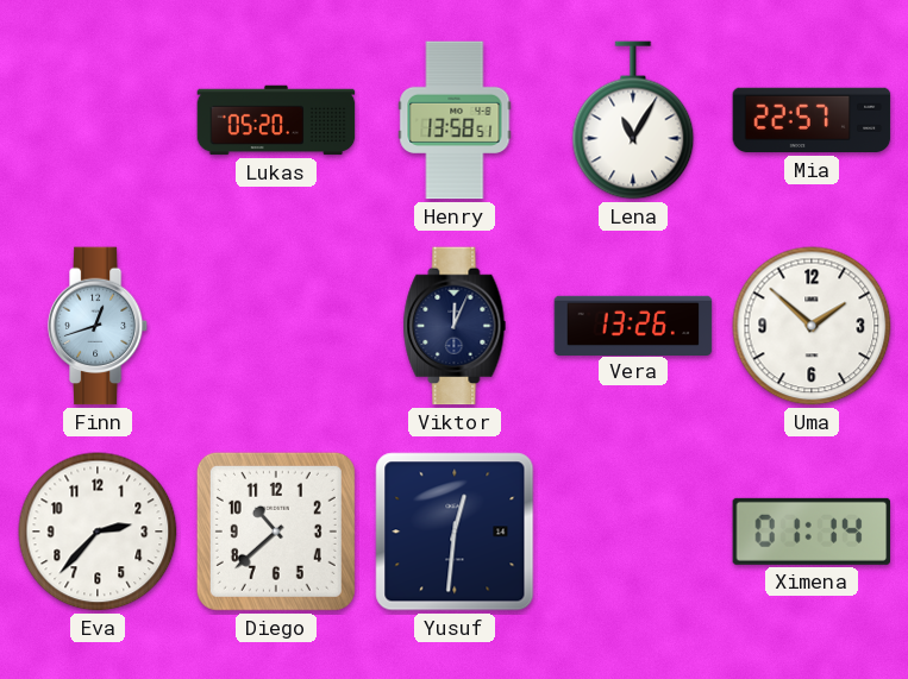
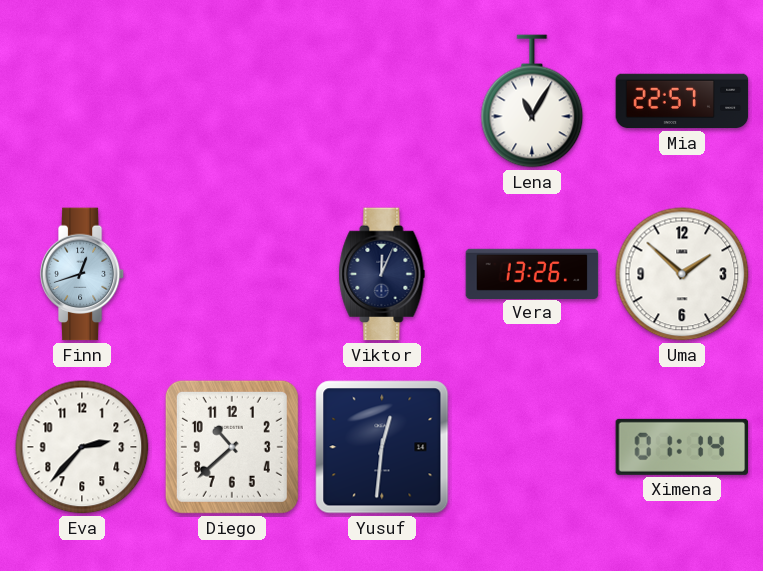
Lukas: 05:20 -> none
Henry: 13:58 -> none
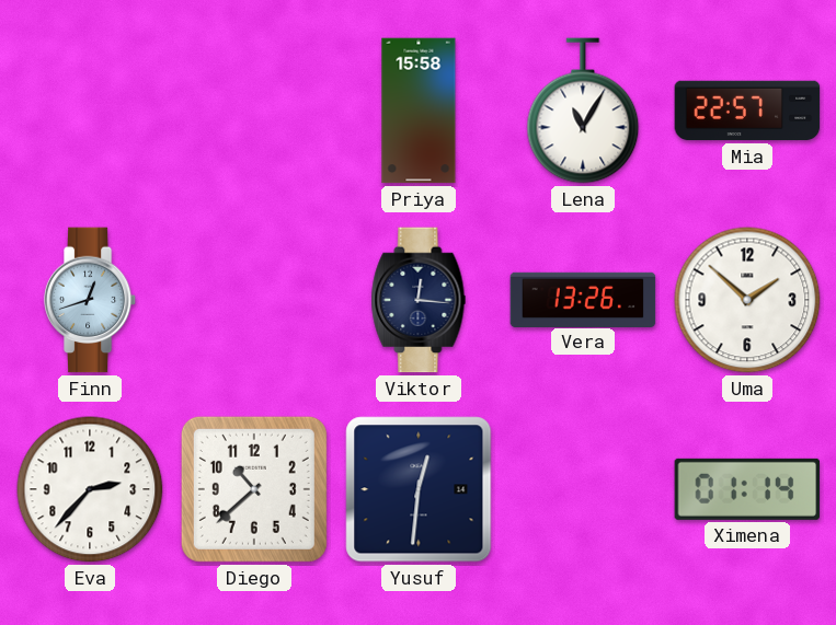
Priya: none -> 15:58
Viktor: 12:04 -> 12:16
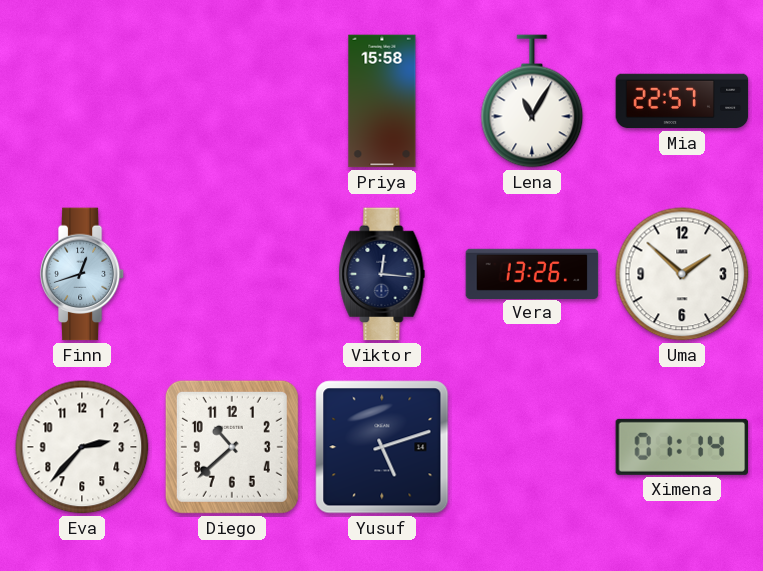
Yusuf: 12:31 -> 5:12
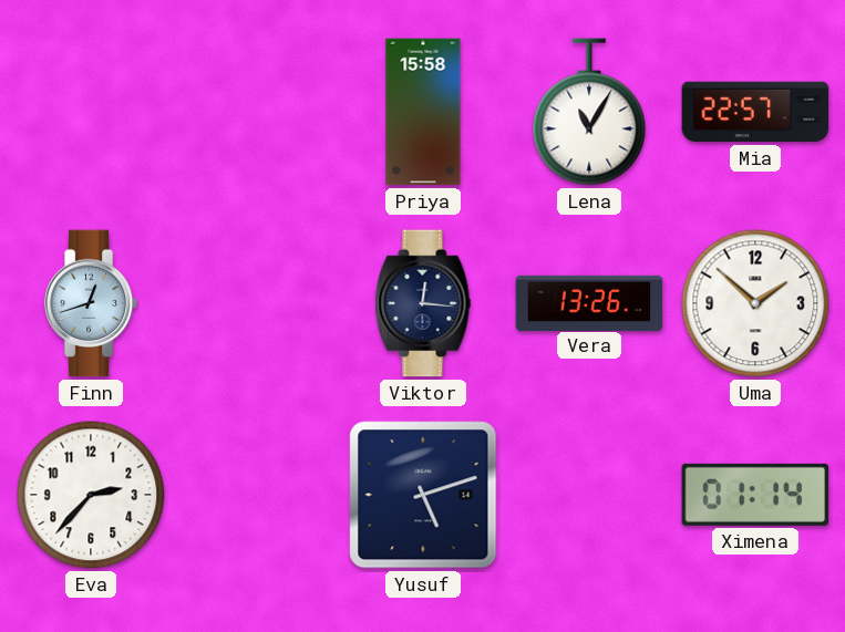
Diego: 10:38 -> none
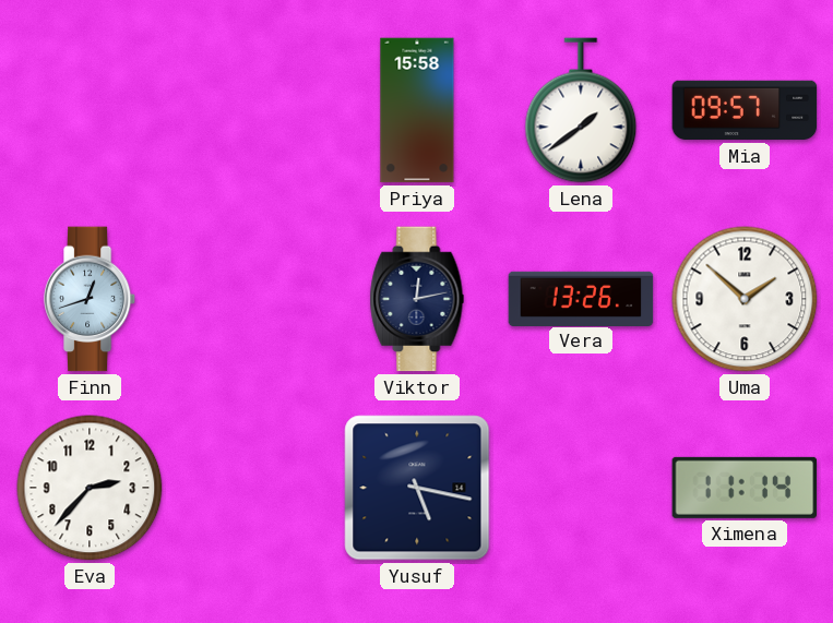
Lena: 11:05 -> 1:39
Mia: 22:57 -> 09:57
Viktor: 12:16 -> 12:13
Yusuf: 5:12 -> 5:17
Ximena: 01:14 -> 11:14
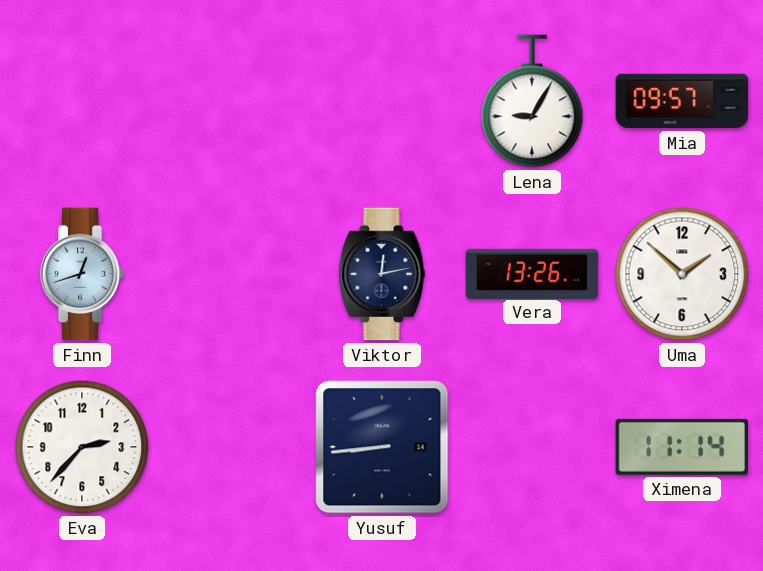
Priya: 15:58 -> none
Lena: 1:39 -> 9:05
Yusuf: 5:17 -> 8:44
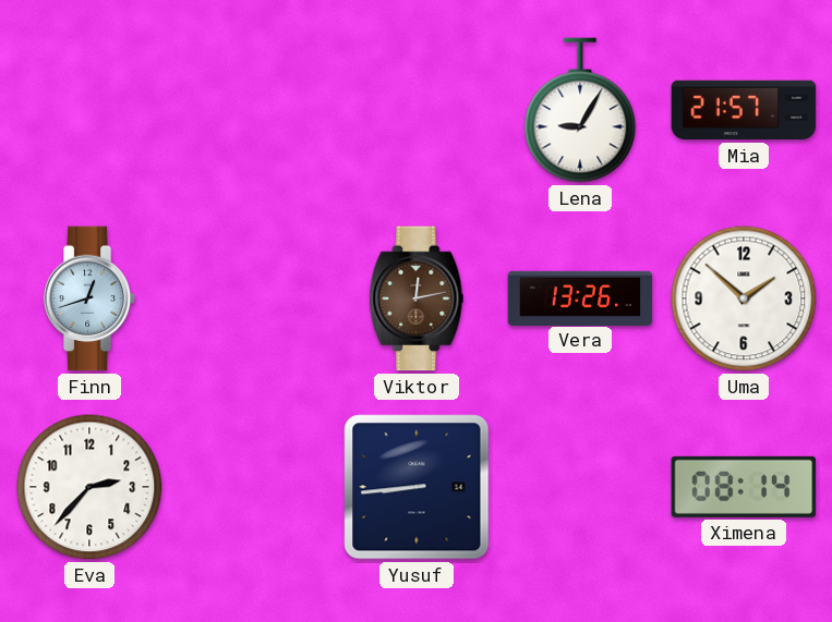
Mia: 09:57 -> 21:57
Viktor dial: navy -> brown
Ximena: 11:14 -> 08:14
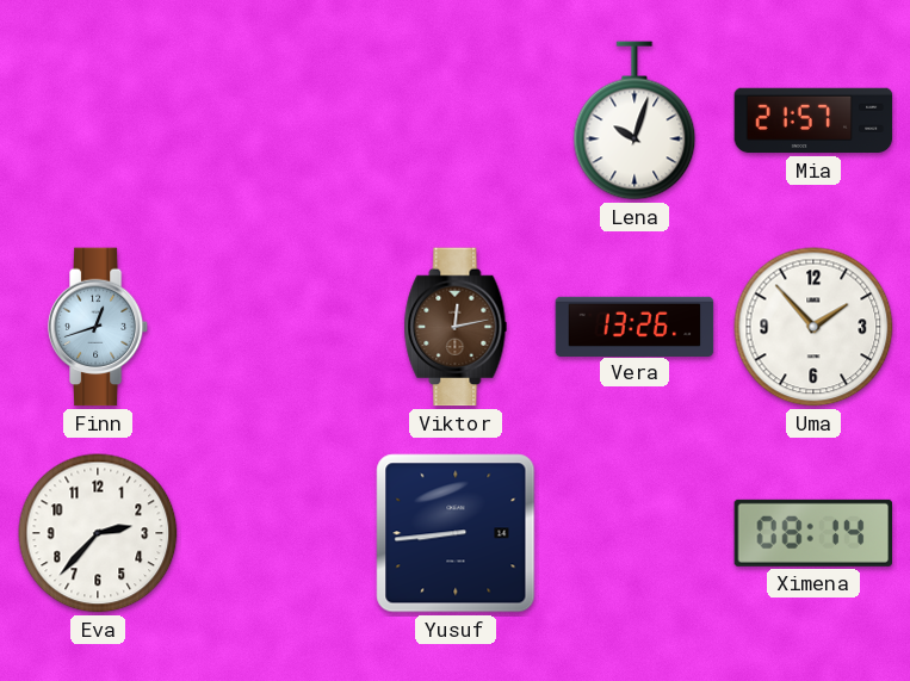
Lena: 9:05 -> 10:03
Uma: 1:52 -> 1:53
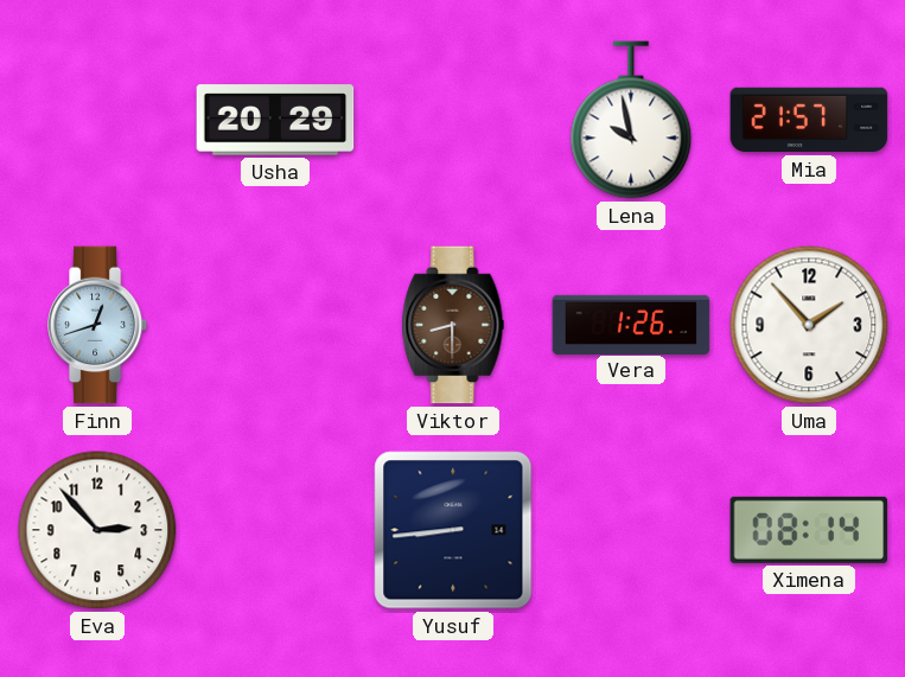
Usha: none -> 20:29
Lena: 10:03 -> 9:58
Viktor: 12:13 -> 8:30
Vera: 13:26 -> 1:26
Eva: 2:37 -> 2:53
